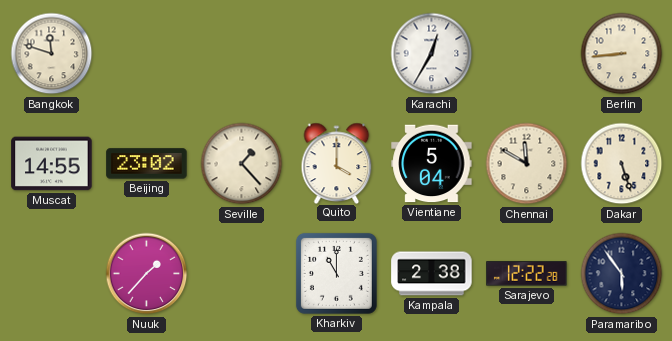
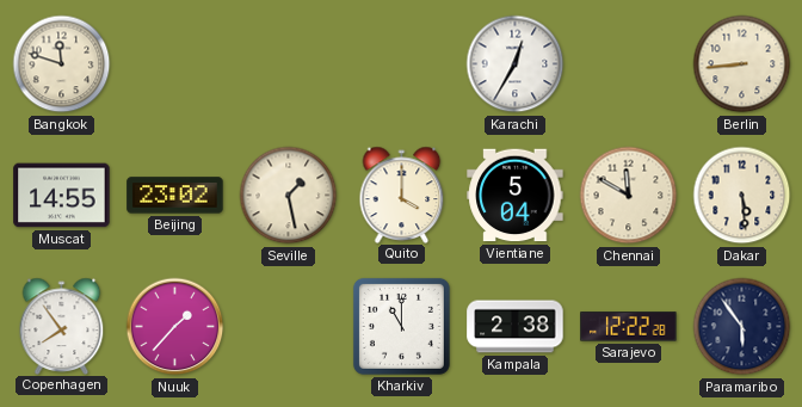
Seville: 1:23 -> 1:28
Dakar: 5:27 -> 5:29
Copenhagen: none -> 7:54
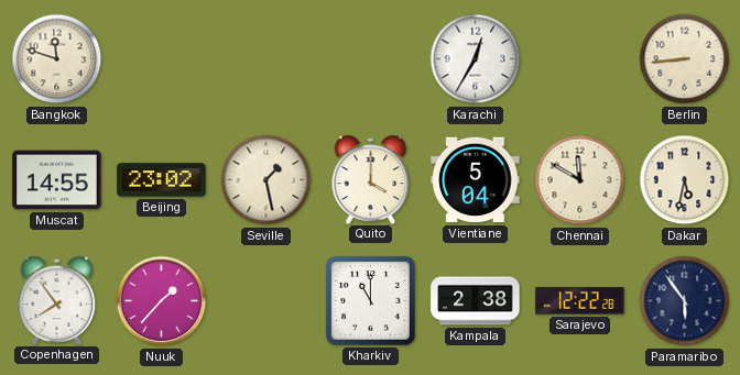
Dakar: 5:29 -> 5:32
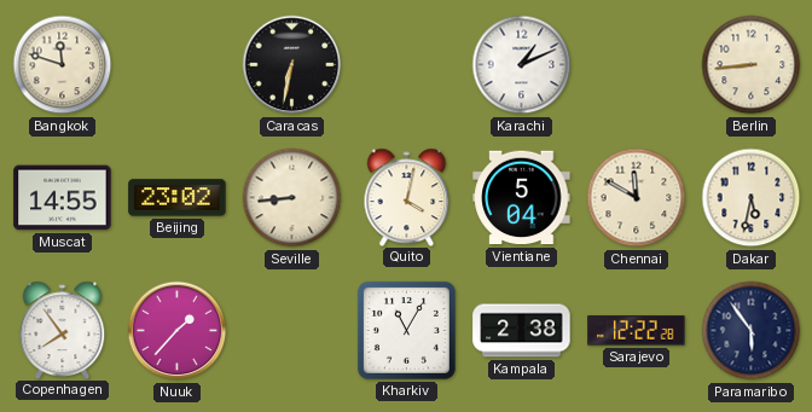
Caracas: none -> 6:32
Karachi: 12:35 -> 1:11
Seville: 1:28 -> 8:44
Quito: 4:00 -> 4:02
Kharkiv: 11:00 -> 11:05
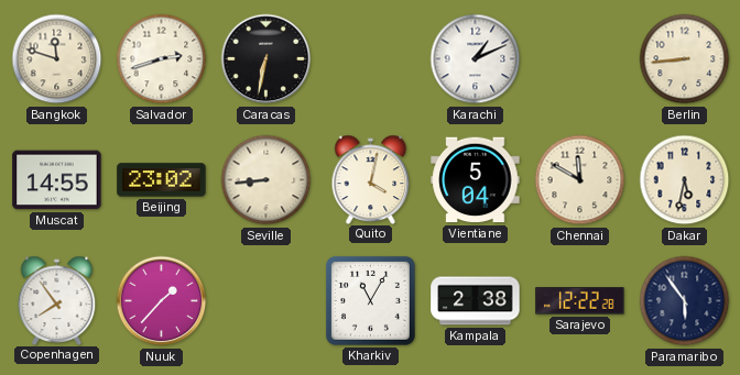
Salvador: none -> 2:42
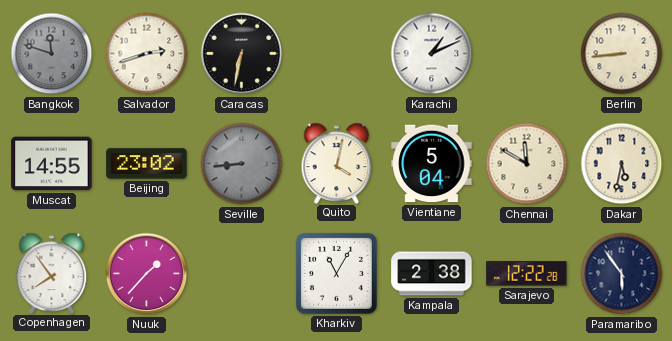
Bangkok dial: cream -> grey
Seville dial: cream -> grey
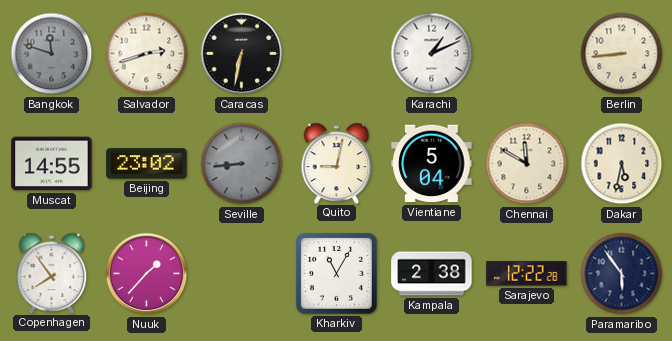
Quito: 4:02 -> 9:02
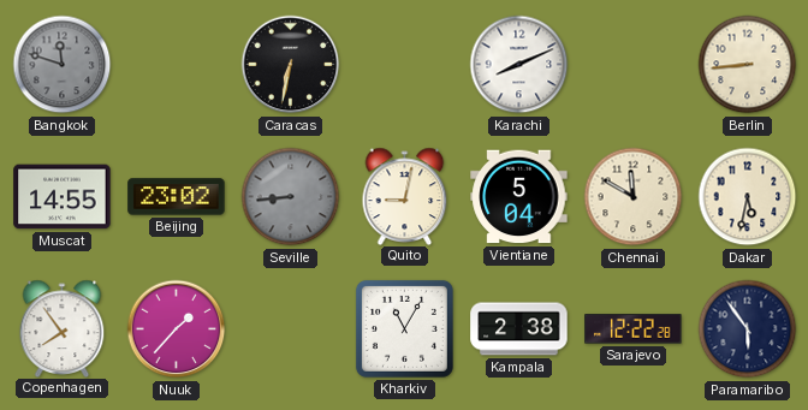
Salvador: 2:42 -> none
Karachi: 1:11 -> 8:11
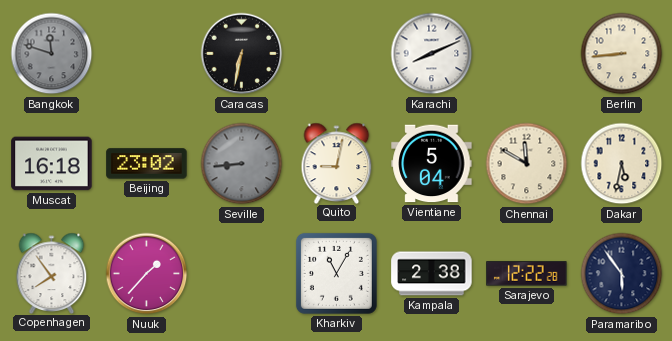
Muscat: 14:55 -> 16:18
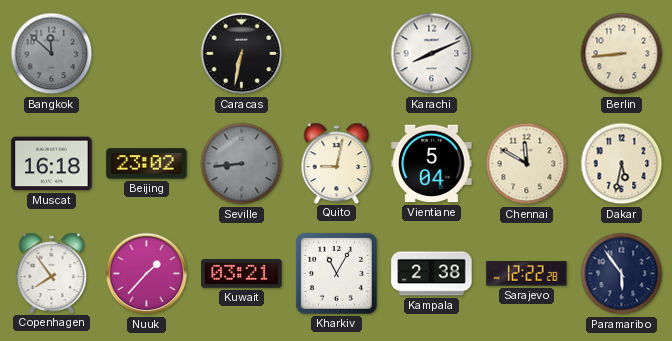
Bangkok: 11:48 -> 11:52
Kuwait: none -> 03:21
